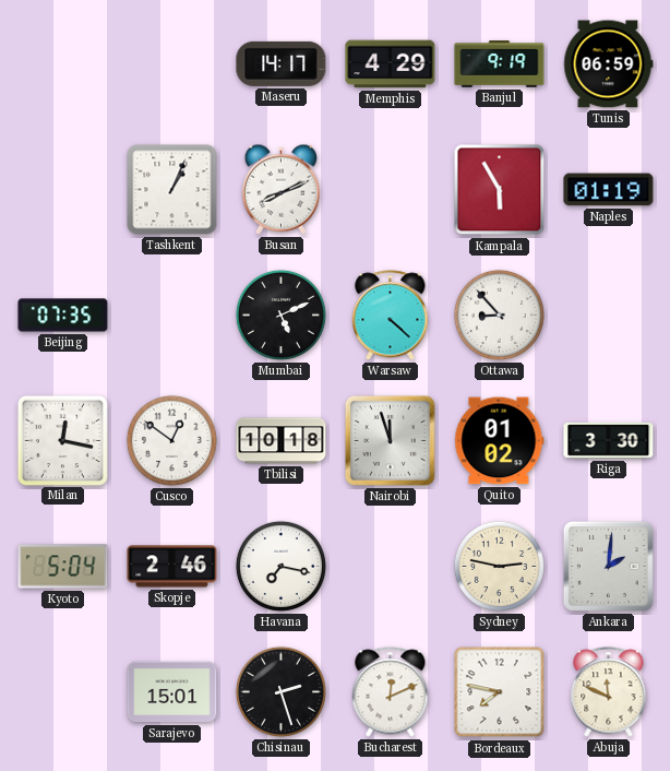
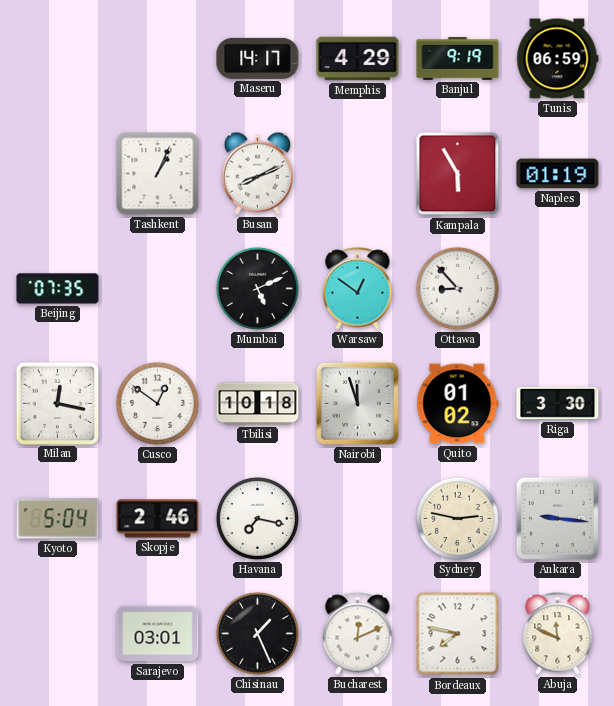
Warsaw: 4:22 -> 12:51
Ankara: 2:01 -> 9:16
Sarajevo: 15:01 -> 03:01
Chisinau: 2:27 -> 1:26
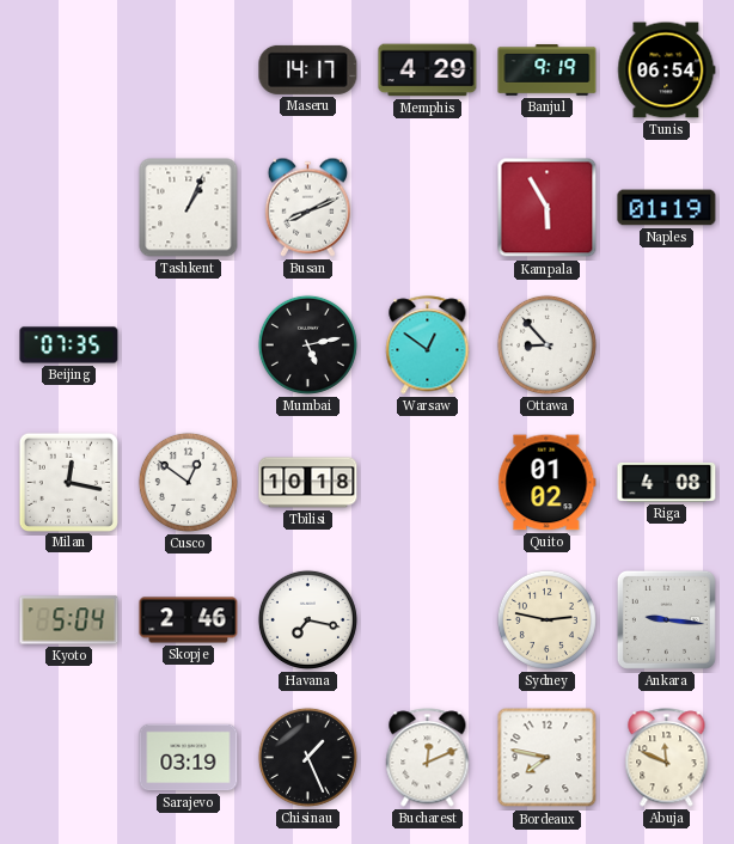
Tunis: 06:59 -> 06:54
Mumbai: 5:11 -> 5:13
Nairobi: 11:57 -> none
Riga: 3:30 -> 4:08
Sarajevo: 03:01 -> 03:19
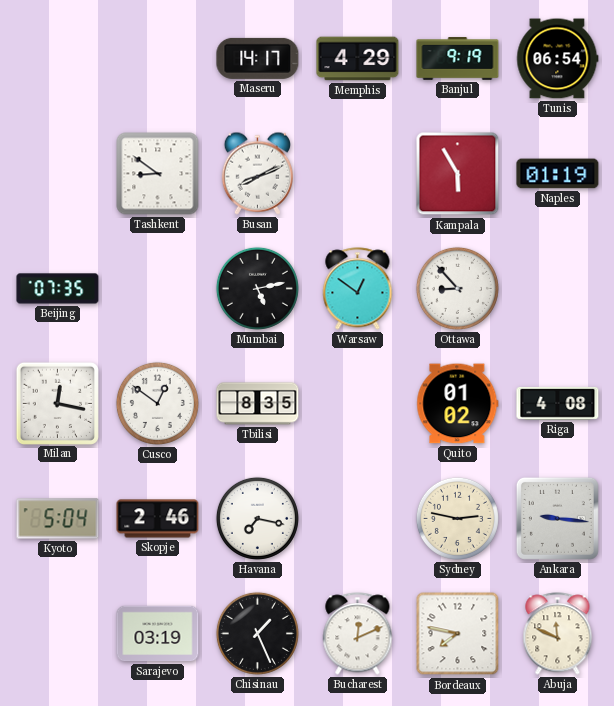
Tashkent: 1:04 -> 8:51
Tbilisi: 10:18 -> 8:35
